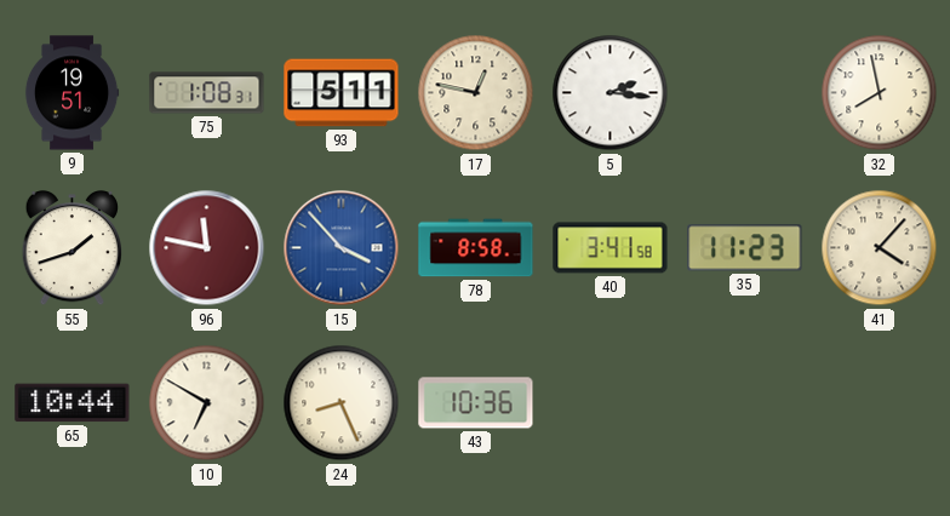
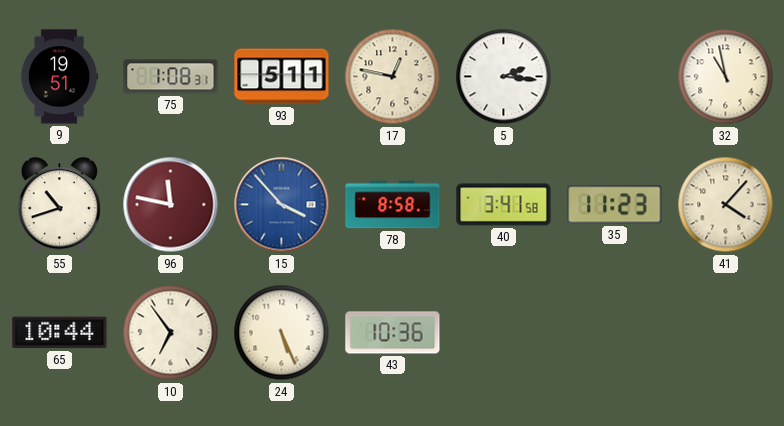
32: 7:58 -> 10:58
55: 1:42 -> 10:42
10: 6:50 -> 6:54
24: 8:26 -> 5:26
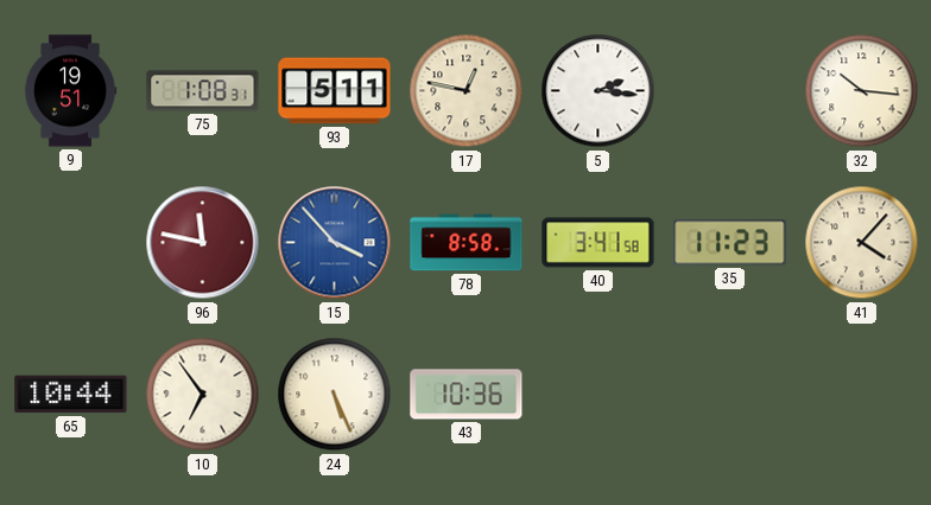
32: 10:58 -> 10:16
55: 10:42 -> none
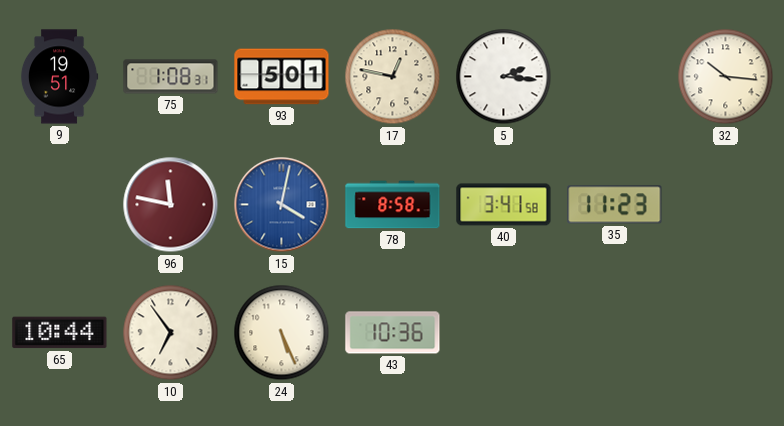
93: 5:11 -> 5:01
15: 3:53 -> 4:02
41: 4:07 -> none
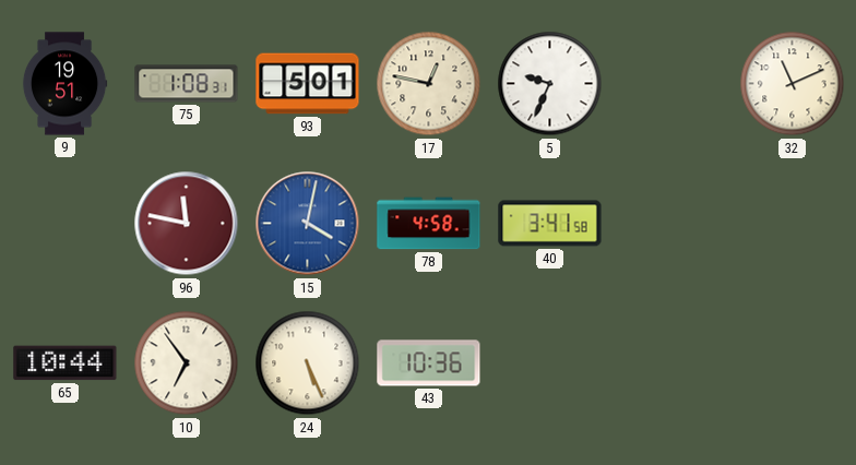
5: 2:16 -> 9:34
32: 10:16 -> 11:11
78: 8:58 -> 4:58
35: 11:23 -> none
